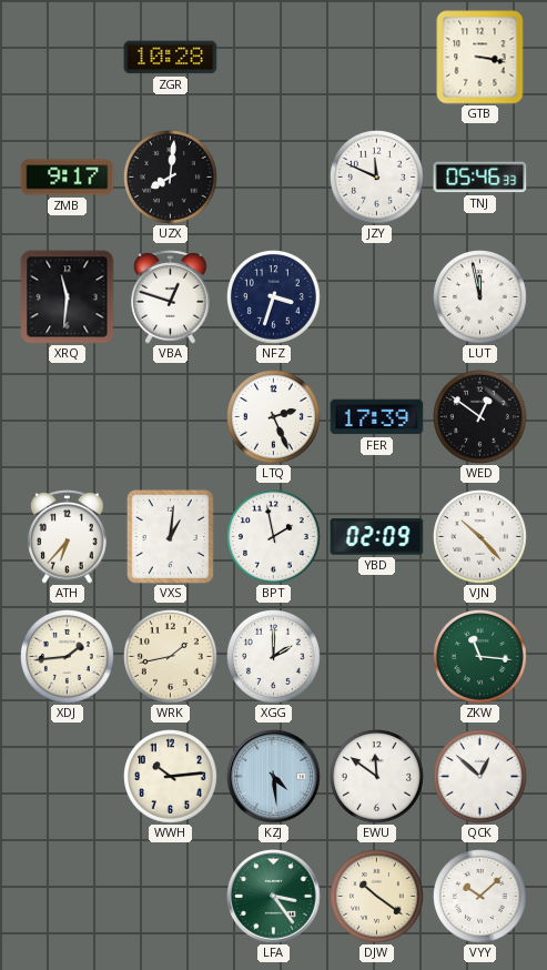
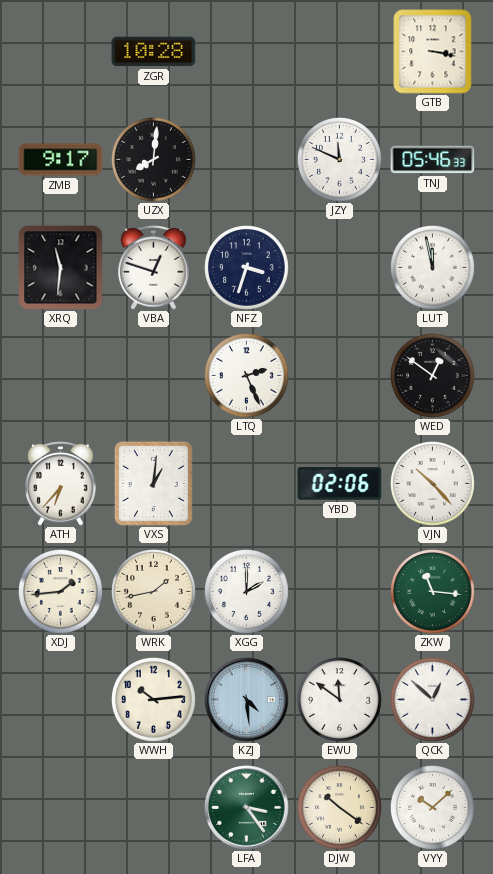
FER: 17:39 -> none
BPT: 1:58 -> none
YBD: 02:09 -> 02:06
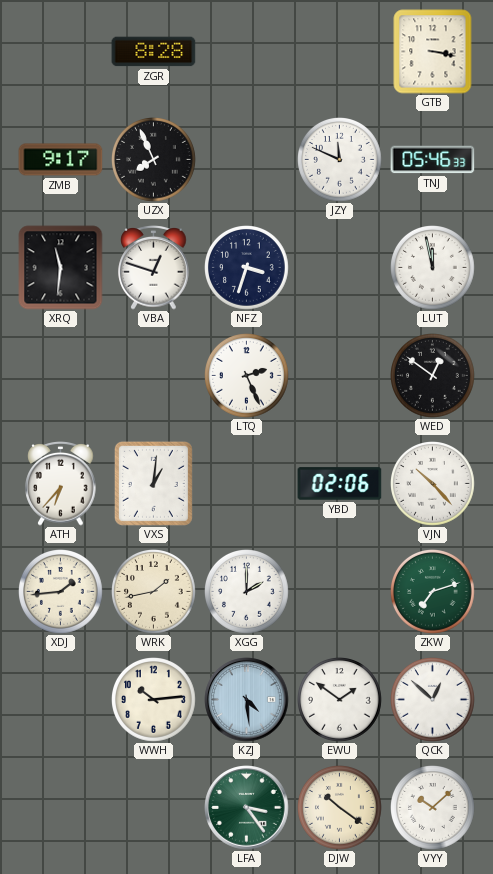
ZGR: 10:28 -> 8:28
UZX: 8:01 -> 7:56
ZKW: 11:16 -> 7:12
EWU: 11:51 -> 1:51
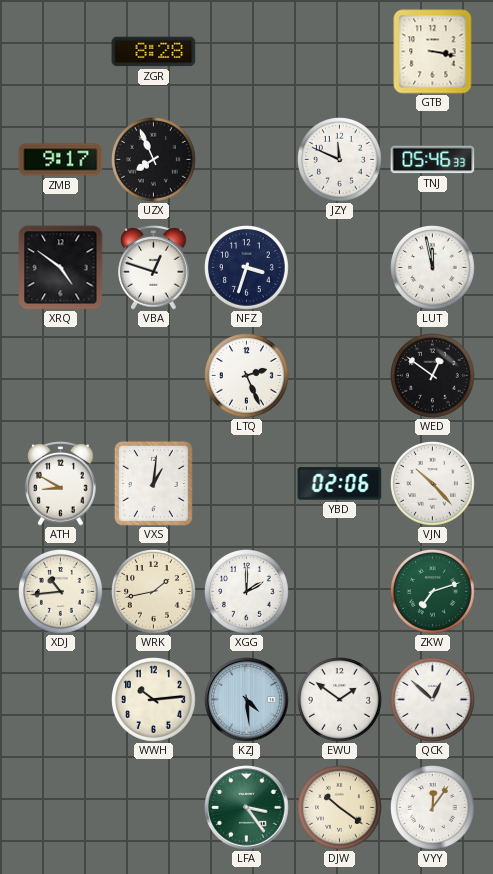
XRQ: 11:31 -> 4:51
ATH: 6:37 -> 8:50
XDJ: 1:44 -> 10:44
VYY: 10:08 -> 12:06
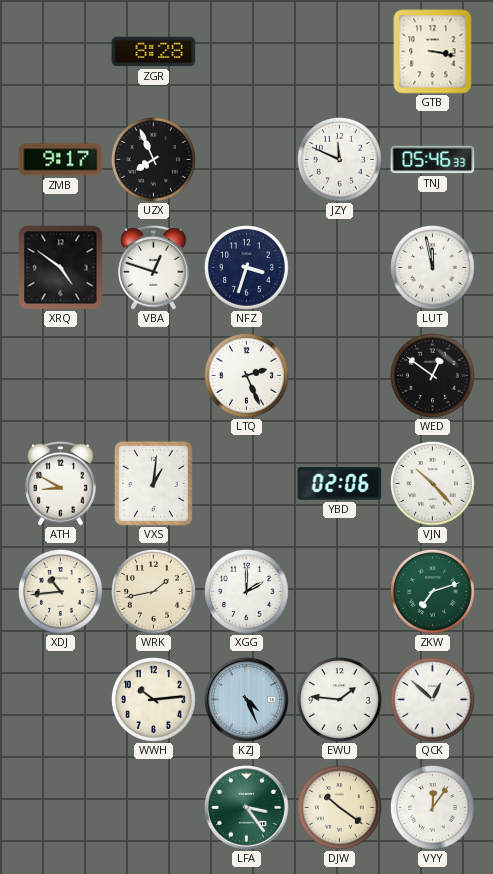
KZJ: 4:29 -> 4:26
EWU: 1:51 -> 1:46
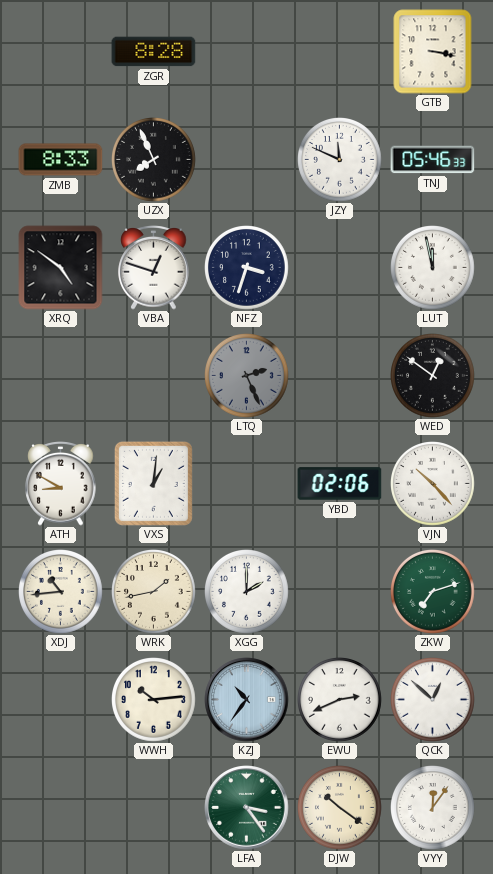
ZMB: 9:17 -> 8:33
LTQ dial: white -> grey
KZJ: 4:26 -> 10:36
EWU: 1:46 -> 2:41
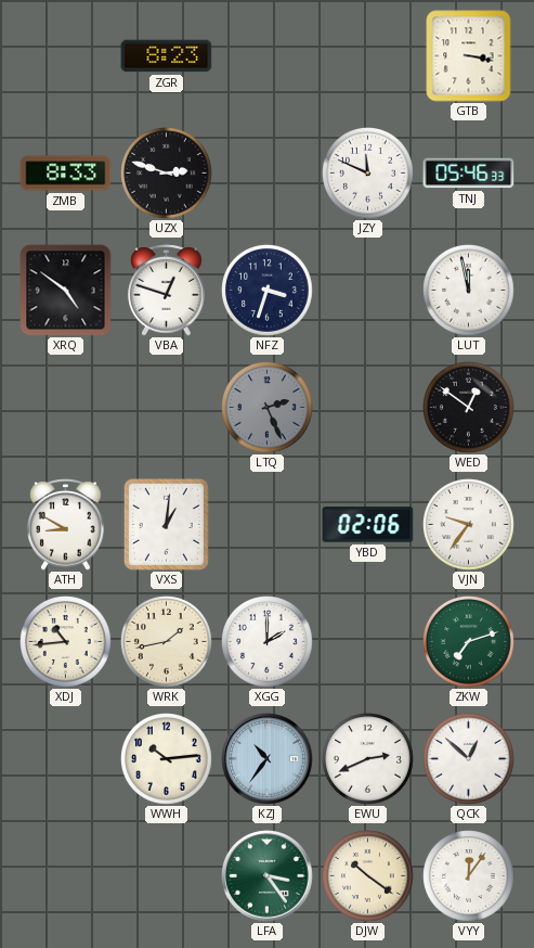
ZGR: 8:28 -> 8:23
UZX: 7:56 -> 2:48
VJN: 10:23 -> 9:36
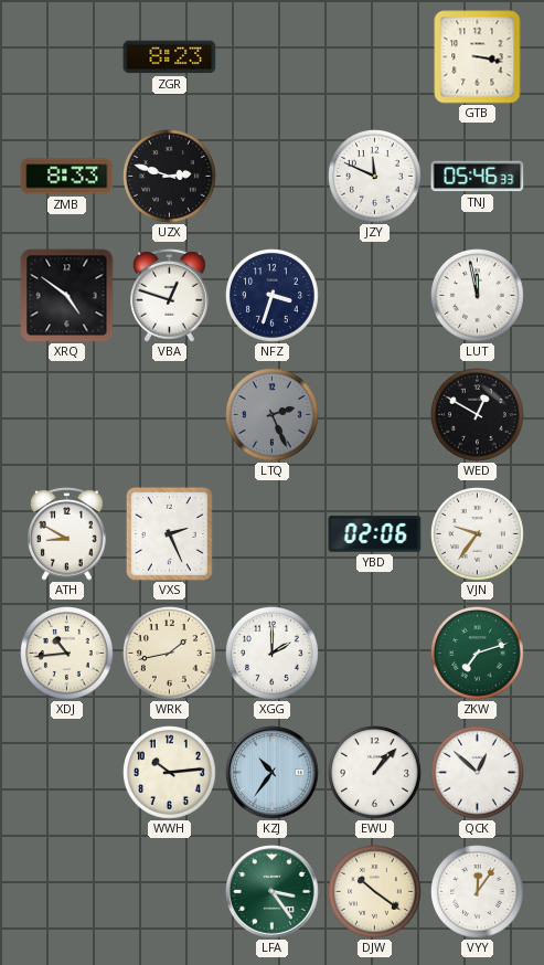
WED: 12:51 -> 12:50
VXS: 1:01 -> 2:26
EWU: 2:41 -> 1:07
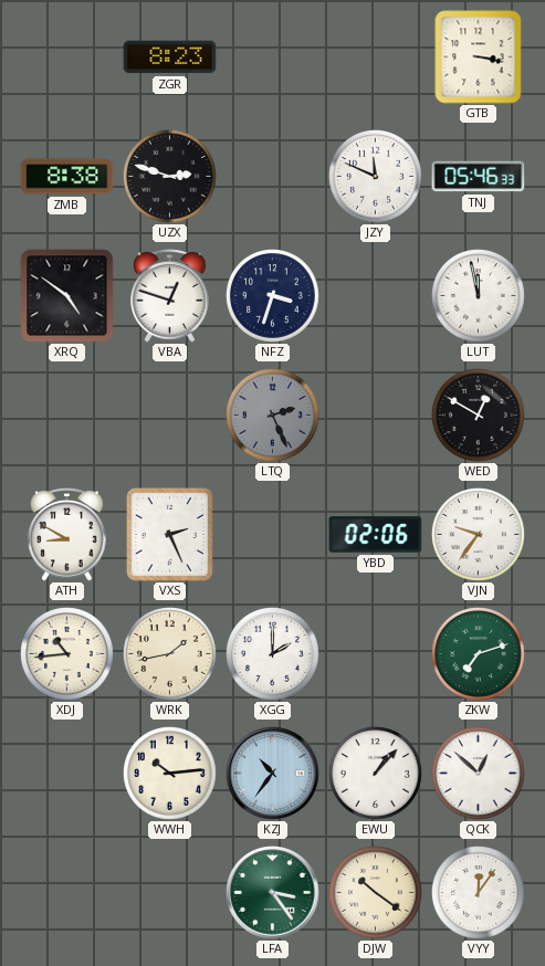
ZMB: 8:33 -> 8:38
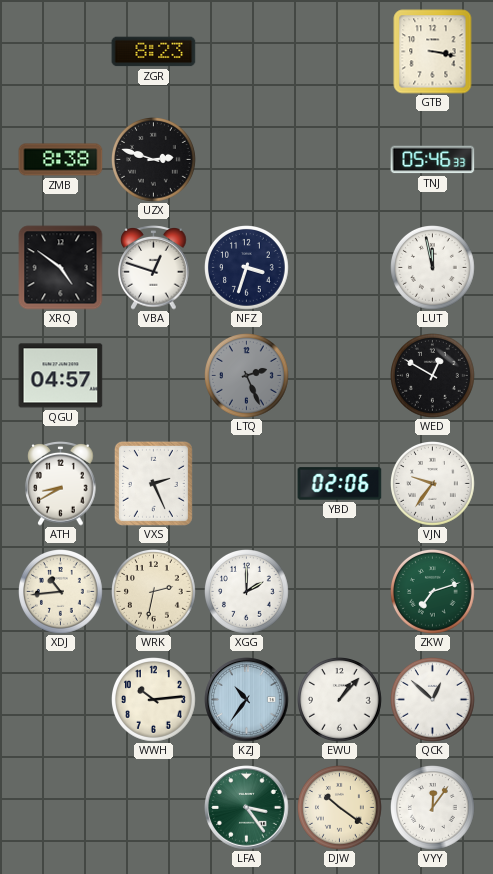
JZY: 11:49 -> none
QGU: none -> 04:57
ATH: 8:50 -> 8:40
WRK: 1:43 -> 2:32
